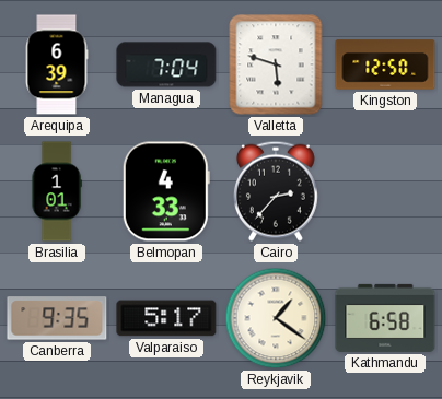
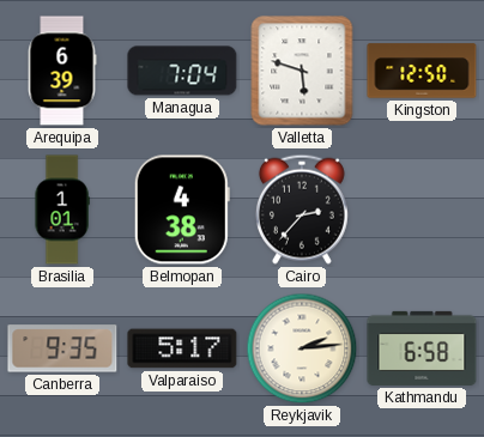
Belmopan: 4:33 -> 4:38
Reykjavik: 1:21 -> 2:14
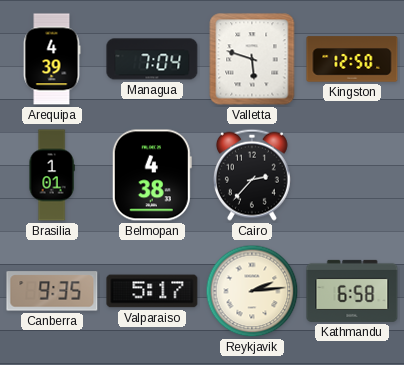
Arequipa: 6:39 -> 4:39
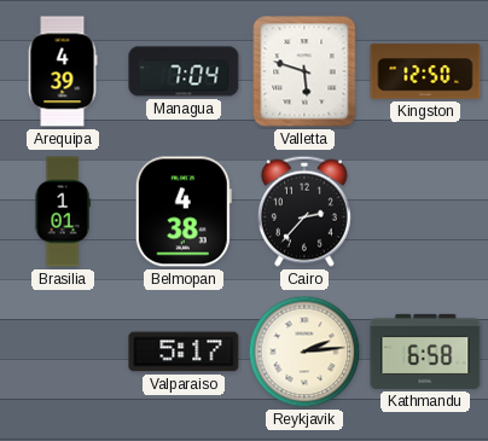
Canberra: 9:35 -> none
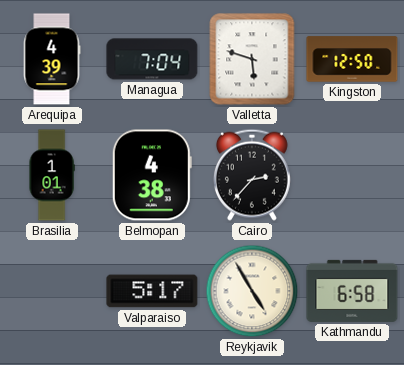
Reykjavik: 2:14 -> 4:55
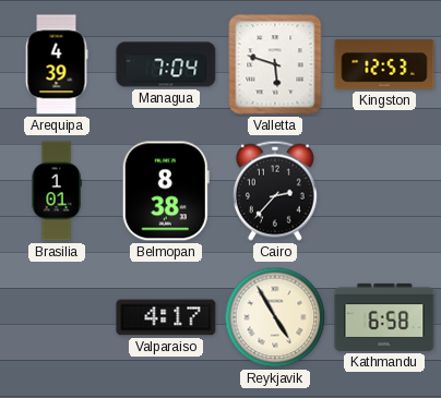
Kingston: 12:50 -> 12:53
Belmopan: 4:38 -> 8:38
Valparaiso: 5:17 -> 4:17
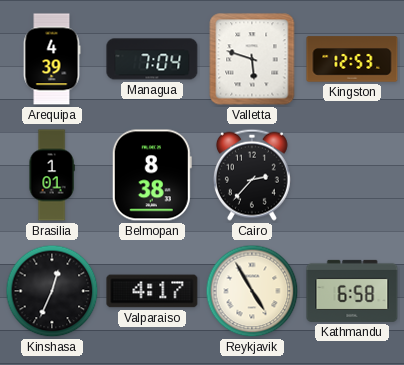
Kinshasa: none -> 12:34
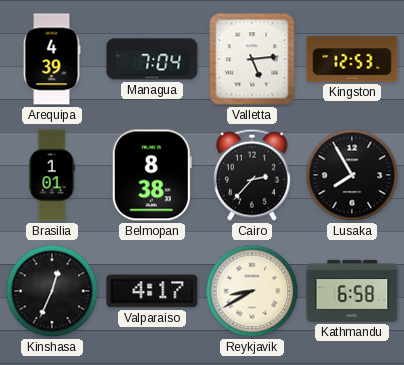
Valletta: 5:48 -> 5:14
Lusaka: none -> 7:55
Reykjavik: 4:55 -> 8:40
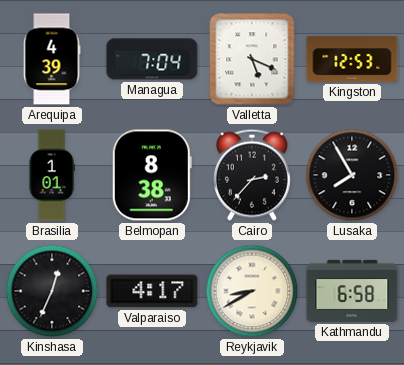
Valletta: 5:14 -> 5:19
